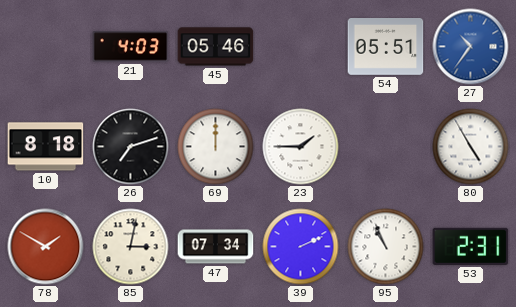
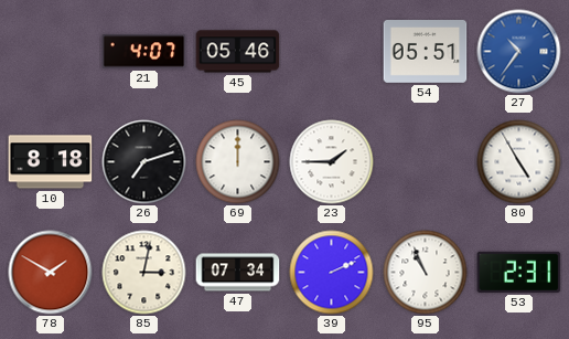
21: 4:03 -> 4:07
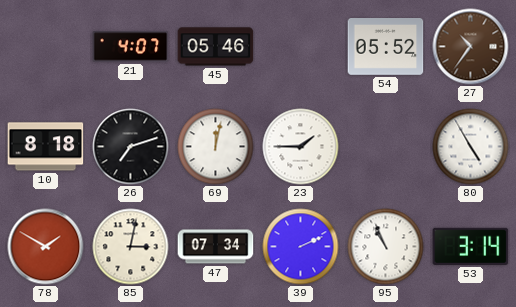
54: 05:51 -> 05:52
27 dial: blue -> brown
69: 12:00 -> 12:02
53: 2:31 -> 3:14
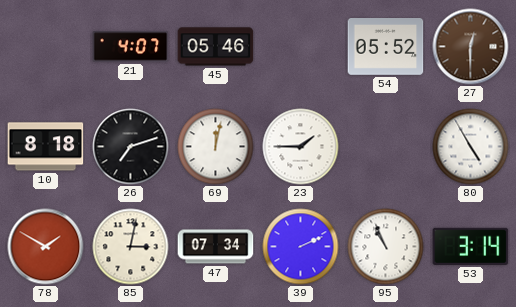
27: 10:36 -> 12:30
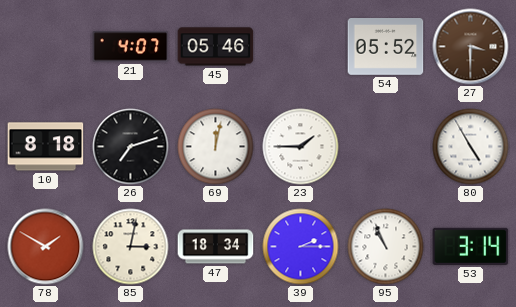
27: 12:30 -> 3:30
47: 07:34 -> 18:34
39: 2:11 -> 2:15
